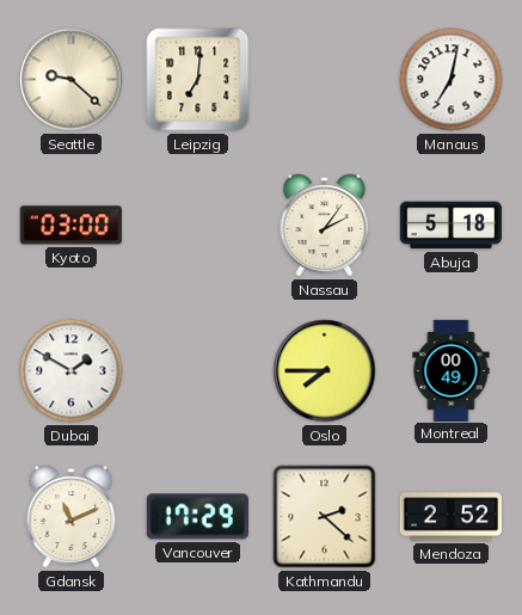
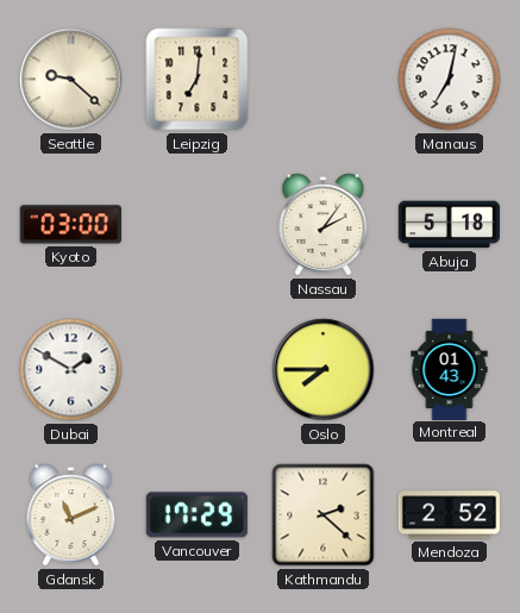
Montreal: 00:49 -> 01:43
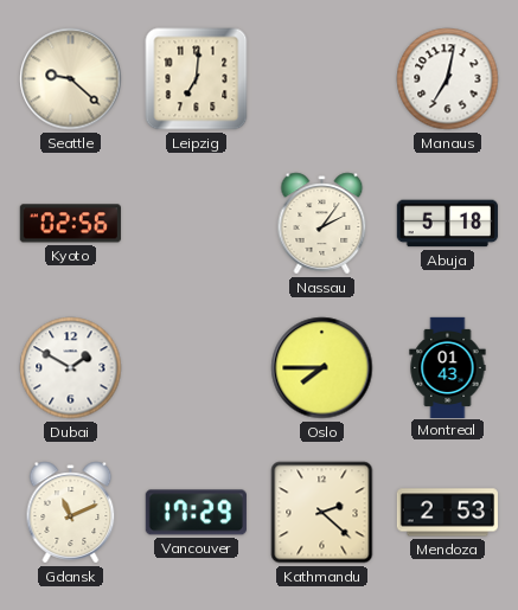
Kyoto: 03:00 -> 02:56
Mendoza: 2:52 -> 2:53
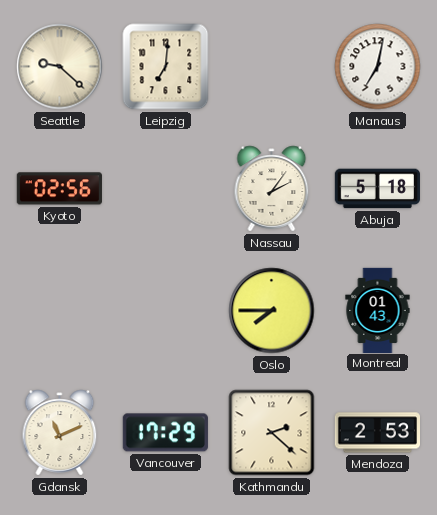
Dubai: 1:50 -> none
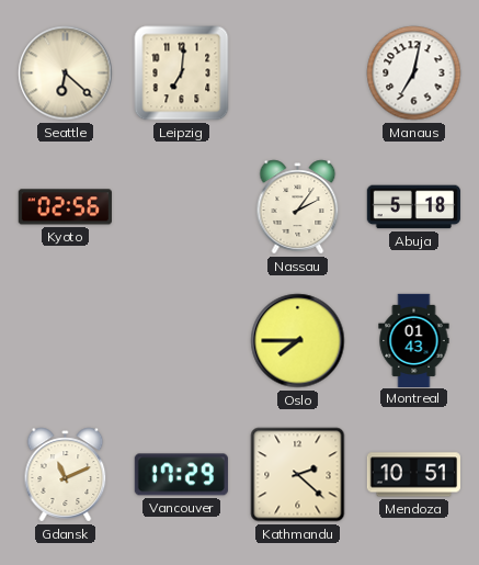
Seattle: 9:22 -> 6:22
Mendoza: 2:53 -> 10:51
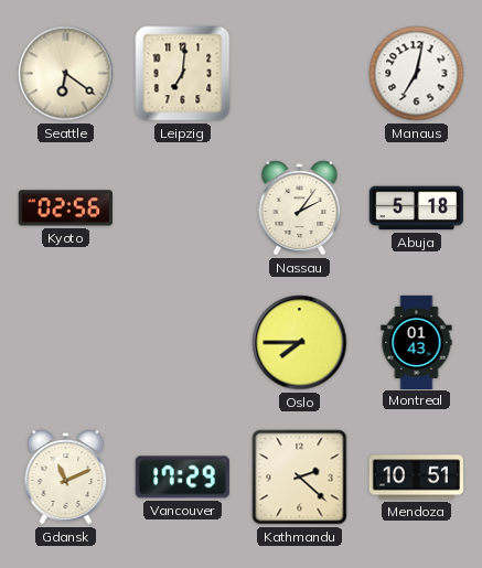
Seattle: 6:22 -> 6:21
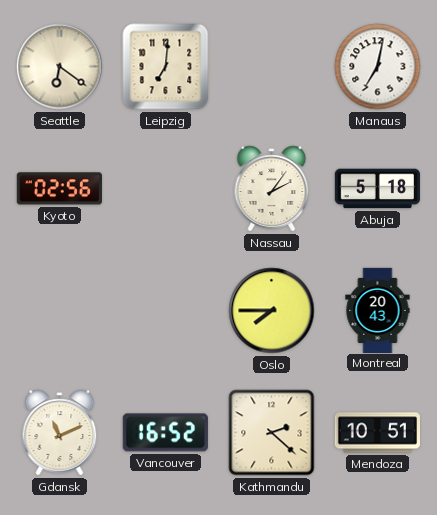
Montreal: 01:43 -> 20:43
Vancouver: 17:29 -> 16:52
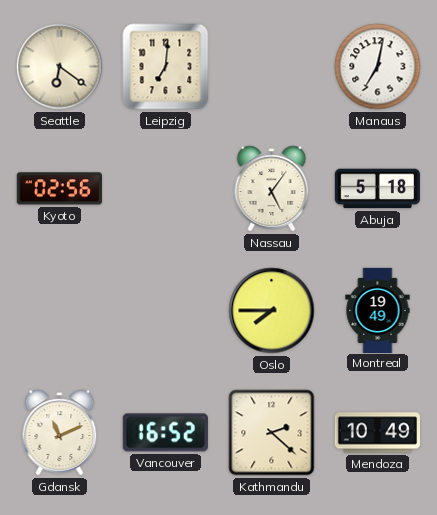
Nassau: 2:06 -> 5:06
Montreal: 20:43 -> 19:49
Mendoza: 10:51 -> 10:49
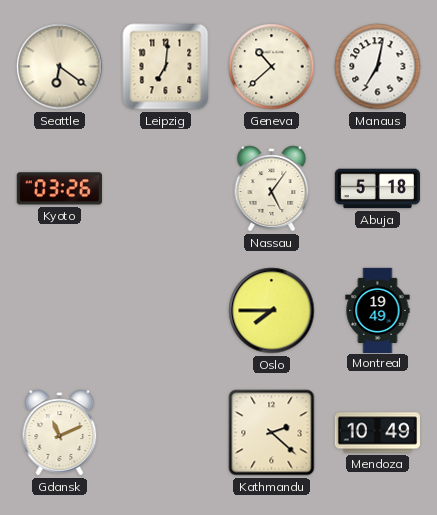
Geneva: none -> 10:38
Kyoto: 02:56 -> 03:26
Vancouver: 16:52 -> none
